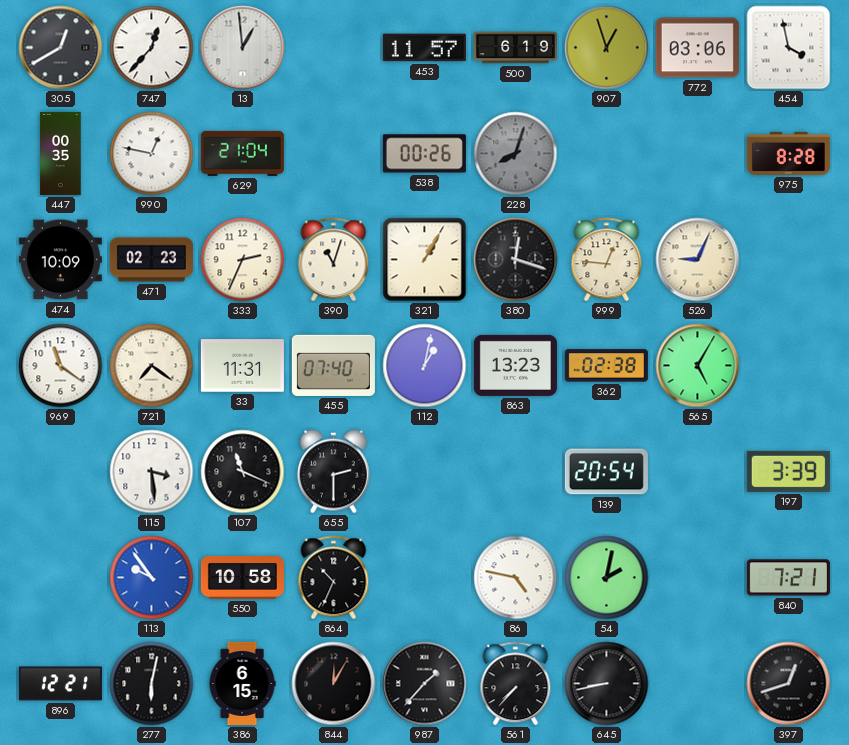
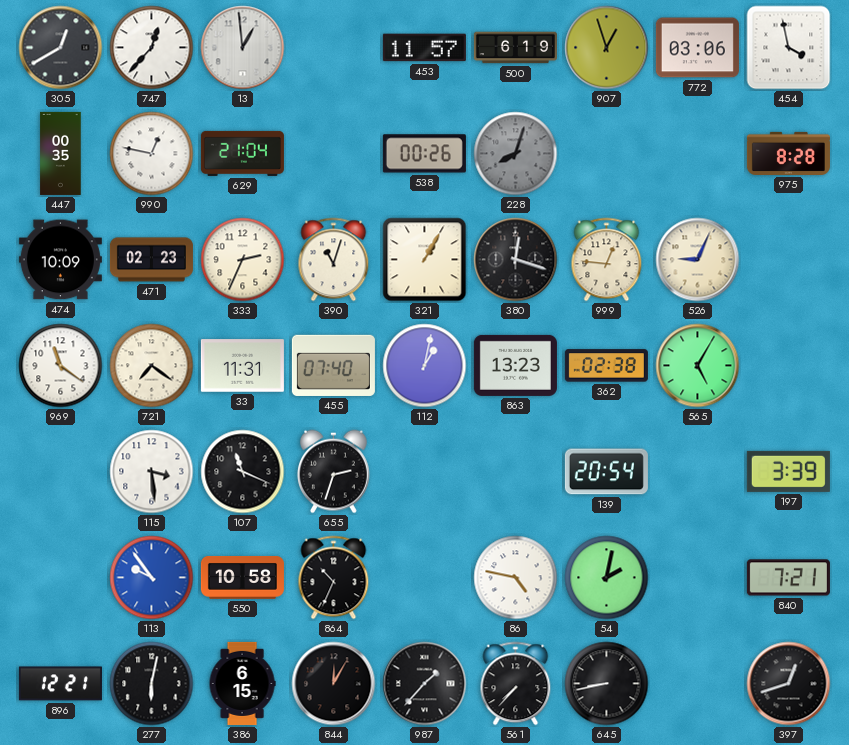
655: 2:30 -> 2:33
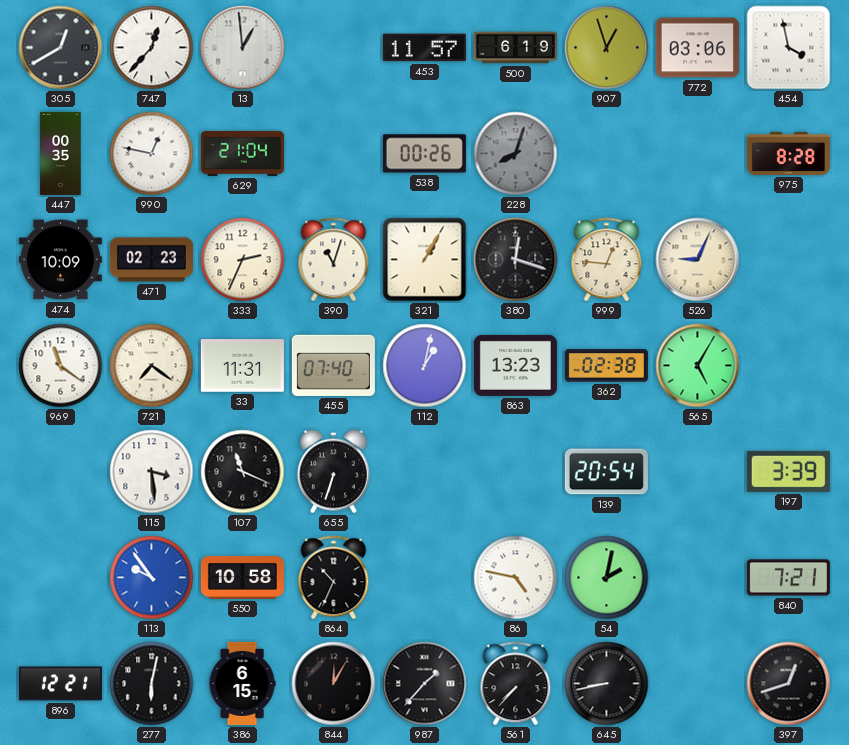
655: 2:33 -> 6:33
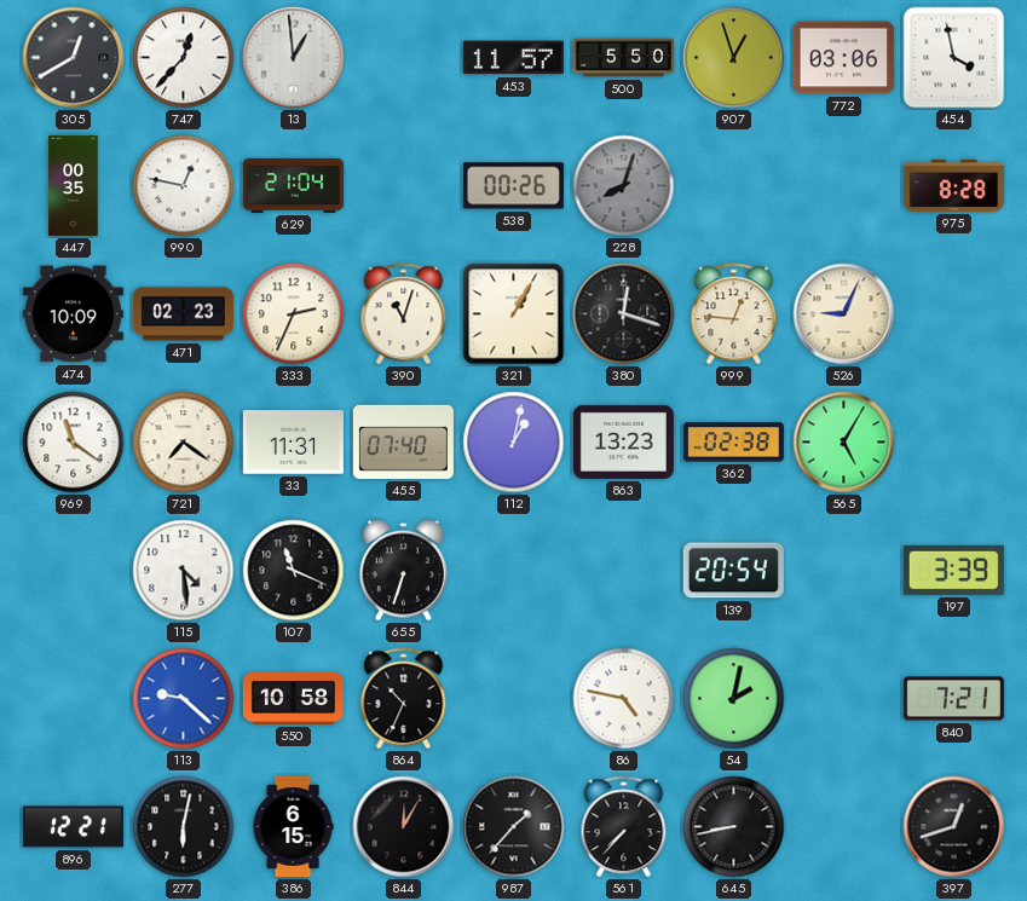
500: 6:19 -> 5:50
115: 3:29 -> 4:29
113: 9:54 -> 9:22
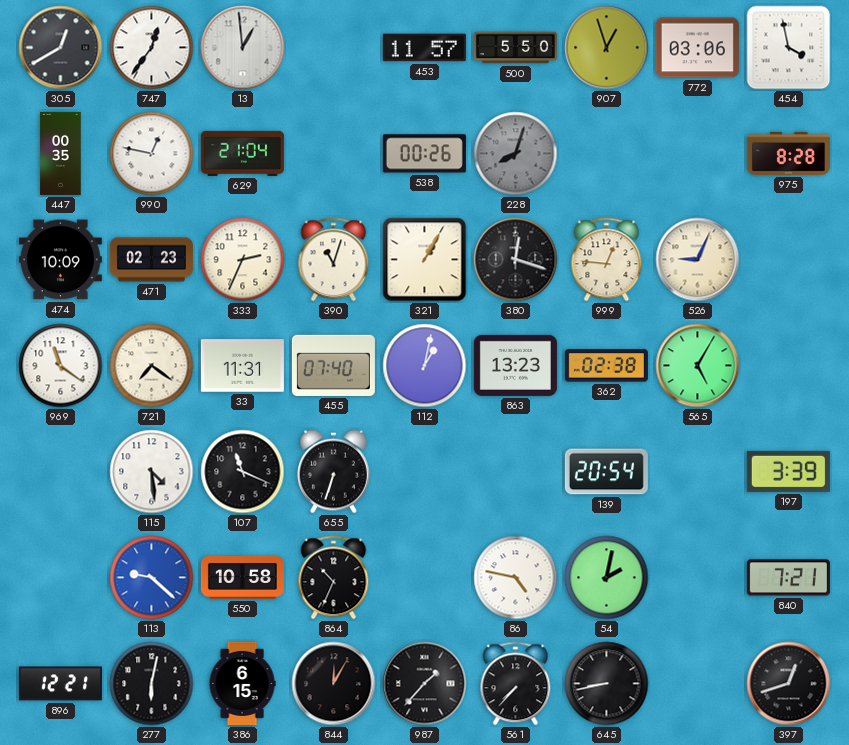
747: 12:37 -> 12:36
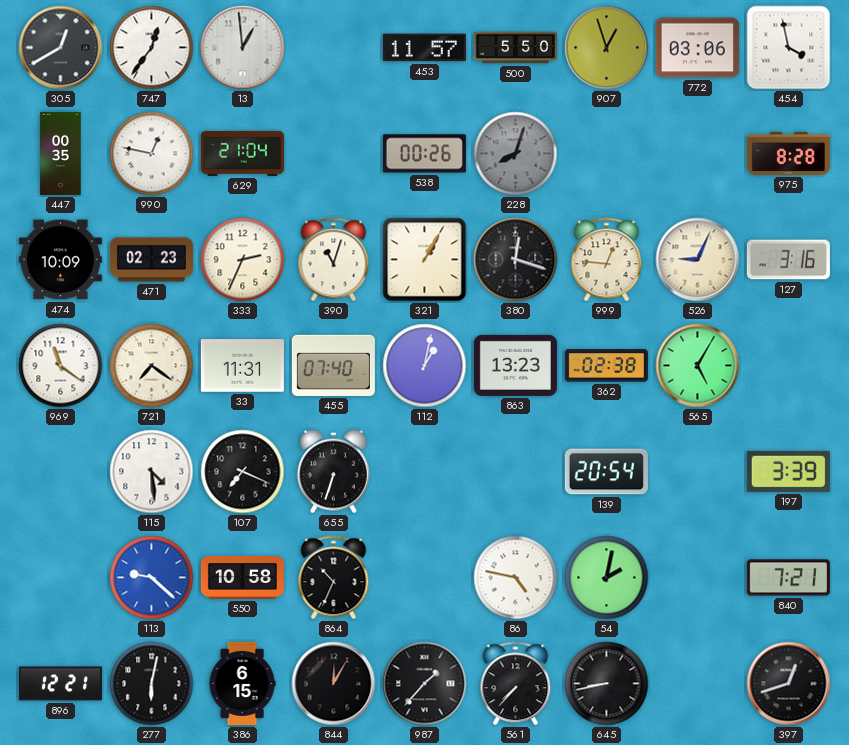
127: none -> 3:16
107: 11:19 -> 7:19
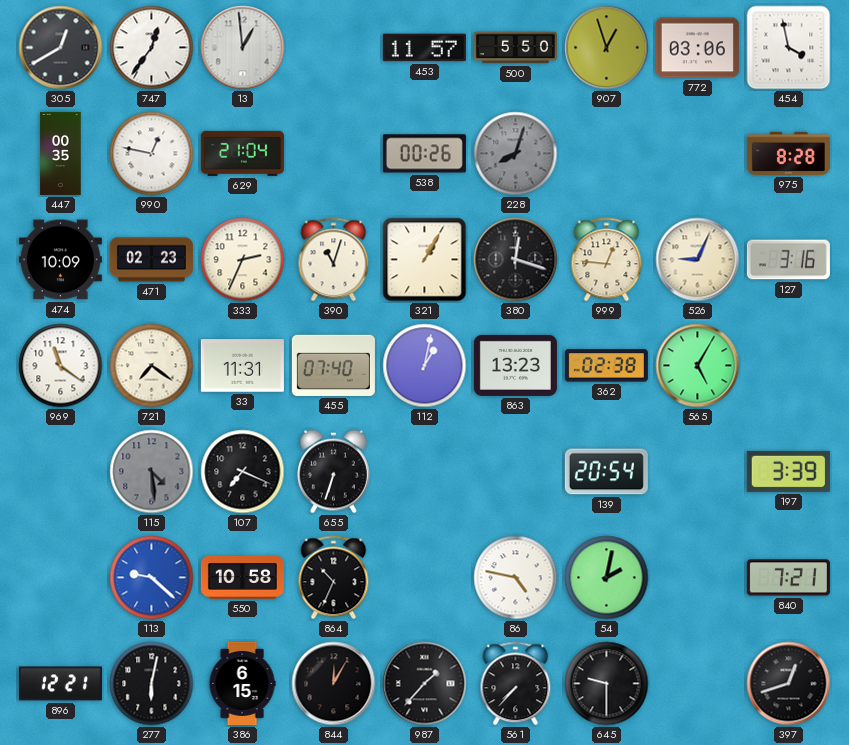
115 dial: white -> grey
645: 8:43 -> 9:30
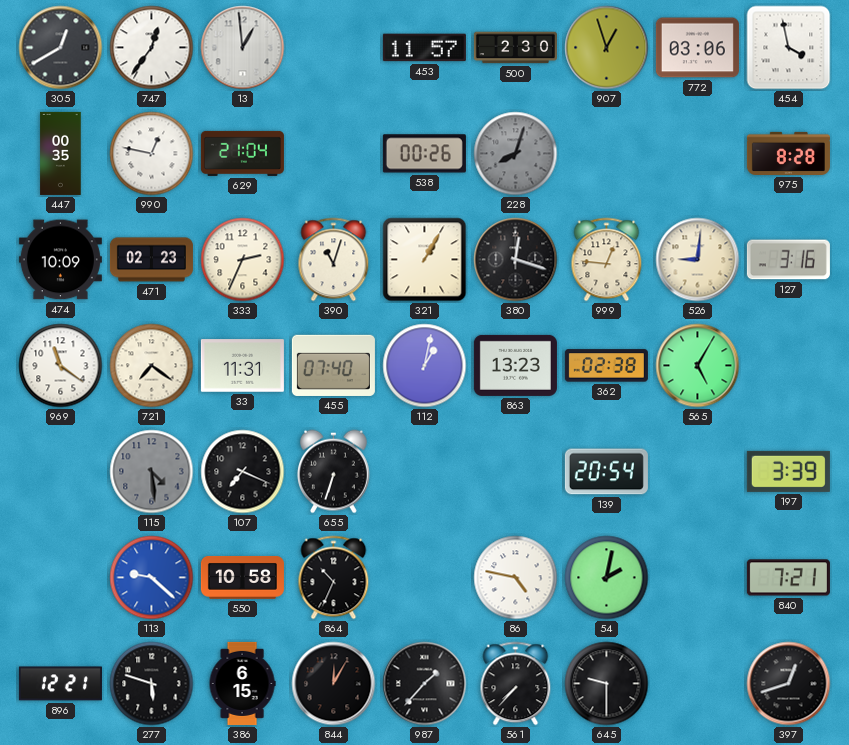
500: 5:50 -> 2:30
526: 9:04 -> 9:01
277: 6:02 -> 5:48
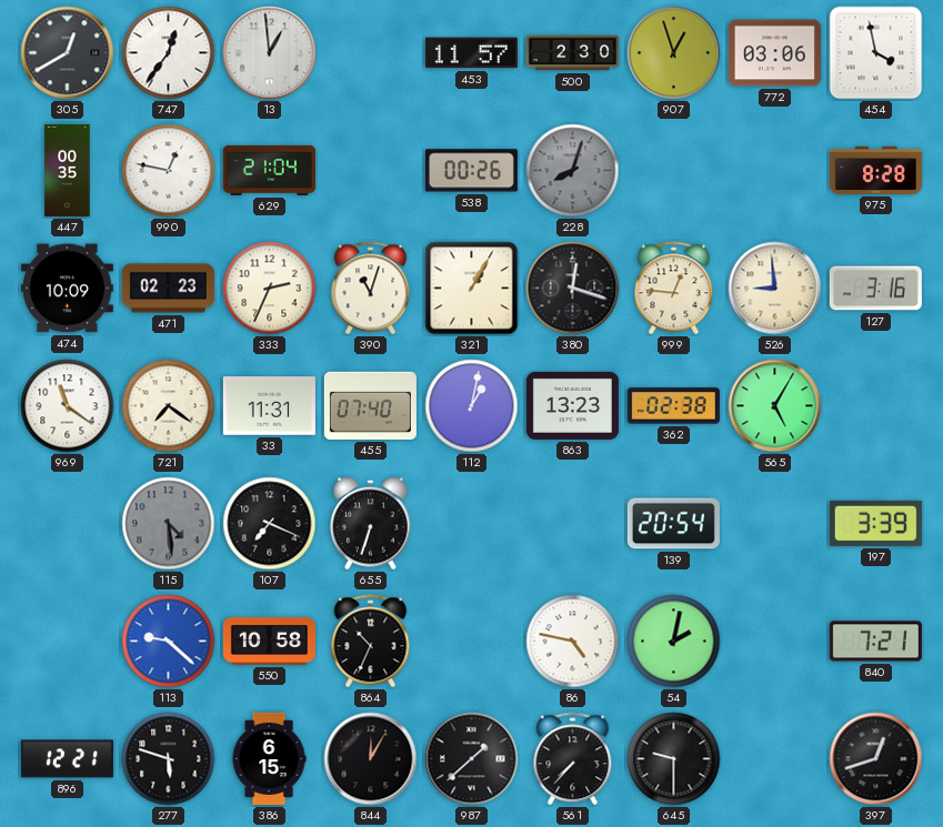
526: 9:01 -> 8:59
987: 1:37 -> 1:38
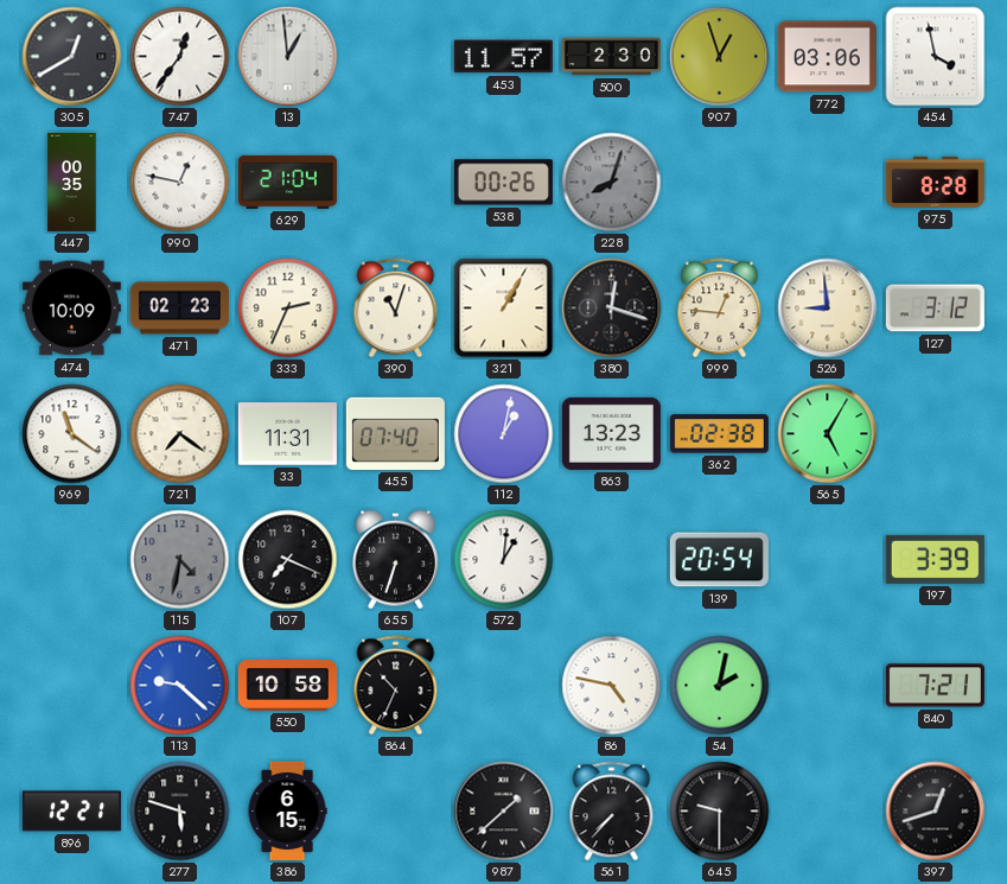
127: 3:16 -> 3:12
115: 4:29 -> 4:32
572: none -> 1:01
844: 12:05 -> none
